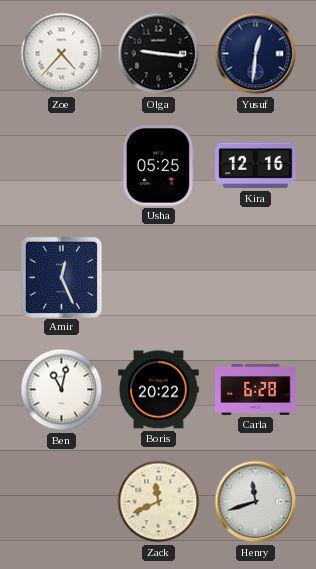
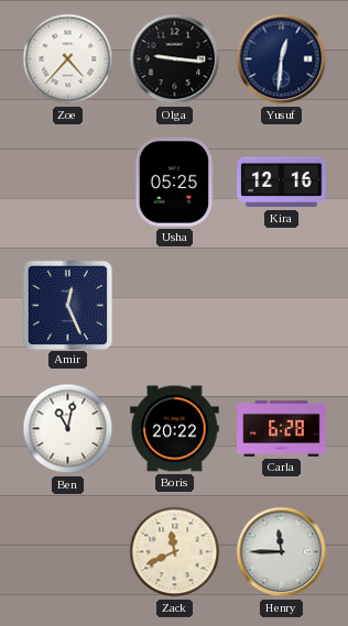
Henry: 11:42 -> 11:45
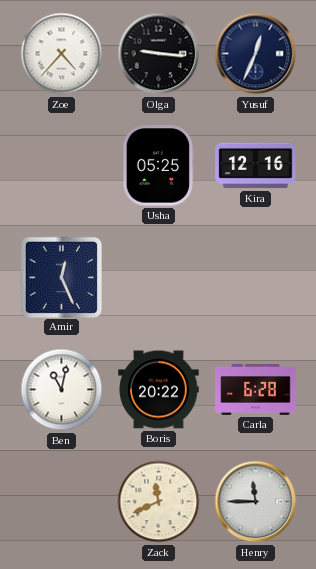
Yusuf: 12:31 -> 12:34
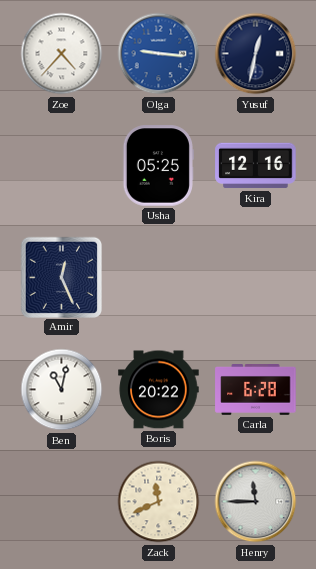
Olga dial: black -> blue
Yusuf: 12:34 -> 12:32
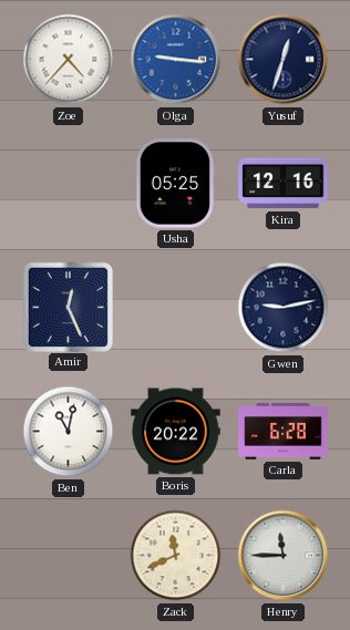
Yusuf: 12:32 -> 12:33
Gwen: none -> 9:13
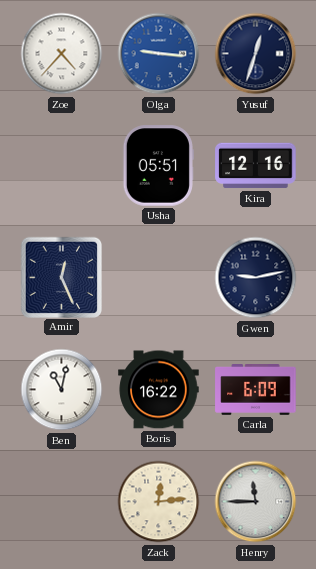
Usha: 05:25 -> 05:51
Boris: 20:22 -> 16:22
Carla: 6:28 -> 6:09
Zack: 11:41 -> 12:14
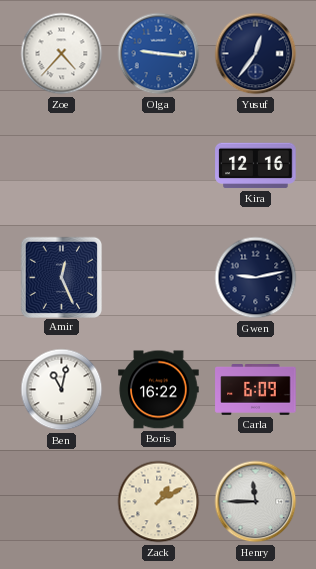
Yusuf: 12:33 -> 12:36
Usha: 05:51 -> none
Zack: 12:14 -> 1:10
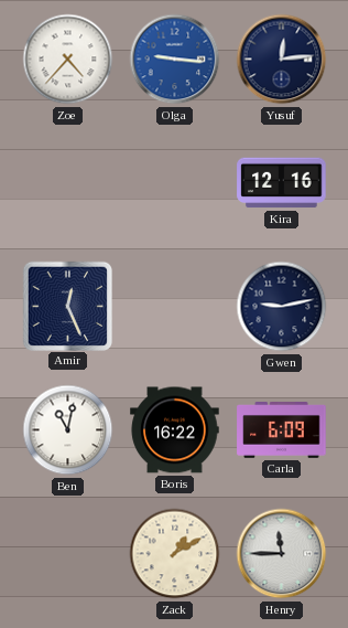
Yusuf: 12:36 -> 12:14
